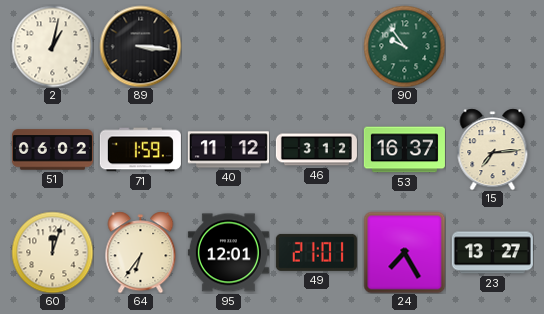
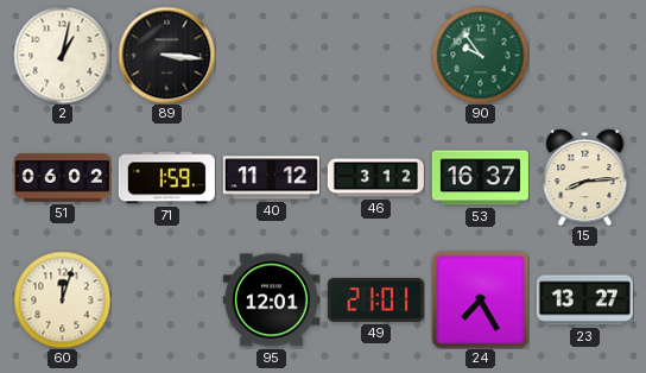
15: 7:14 -> 8:14
64: 6:36 -> none
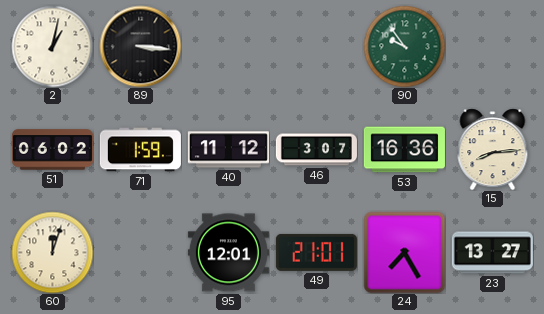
46: 3:12 -> 3:07
53: 16:37 -> 16:36
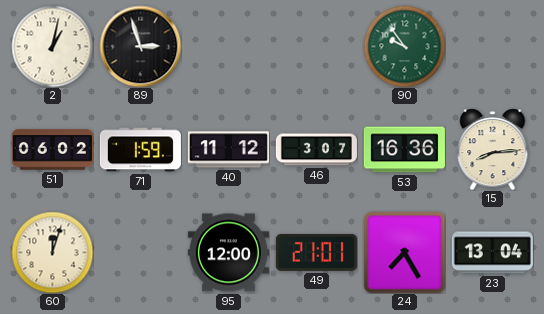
89: 3:16 -> 2:57
95: 12:01 -> 12:00
23: 13:27 -> 13:04
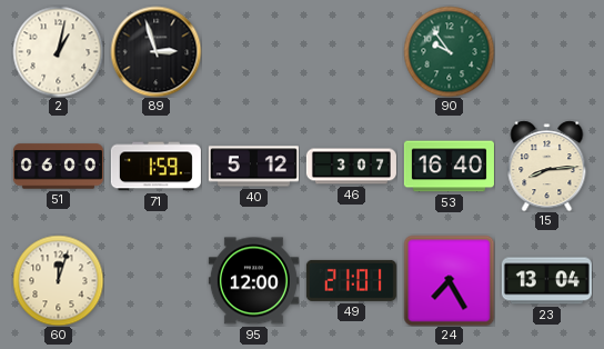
51: 06:02 -> 06:00
40: 11:12 -> 5:12
53: 16:36 -> 16:40
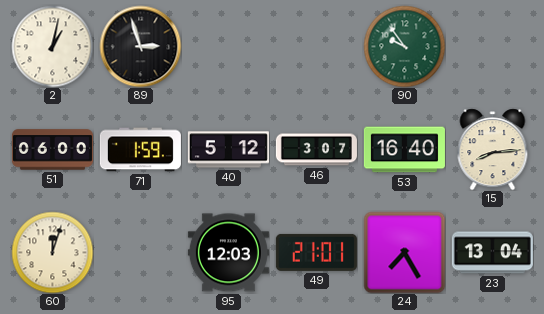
95: 12:00 -> 12:03
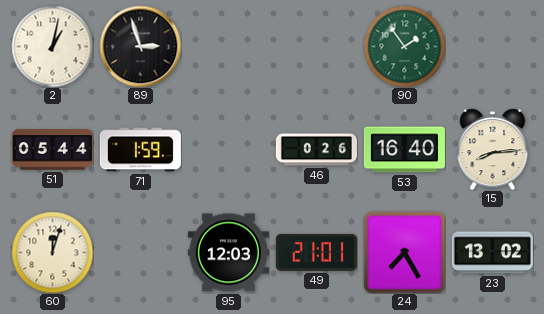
90: 9:54 -> 1:54
51: 06:00 -> 05:44
40: 5:12 -> none
46: 3:07 -> 0:26
23: 13:04 -> 13:02
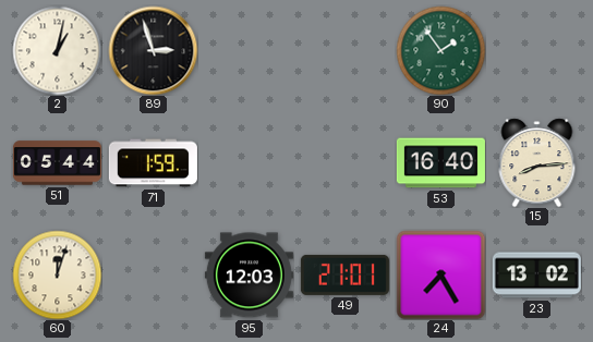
46: 0:26 -> none
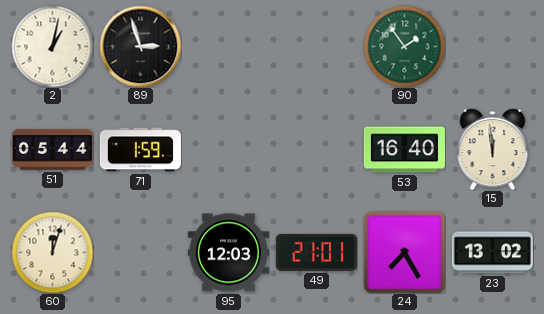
15: 8:14 -> 11:59
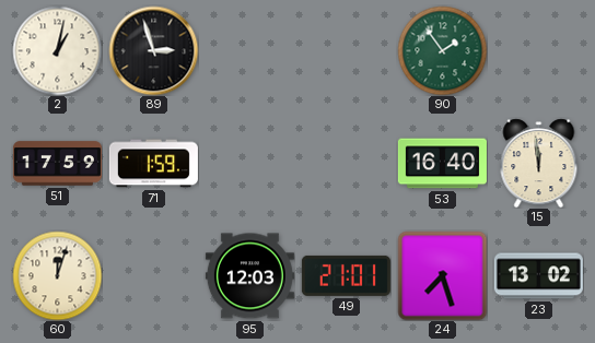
51: 05:44 -> 17:59
24: 7:25 -> 7:27
